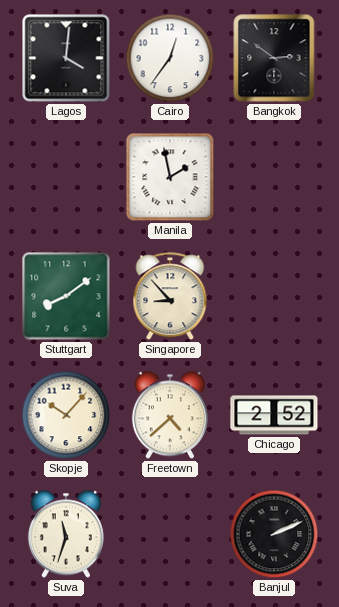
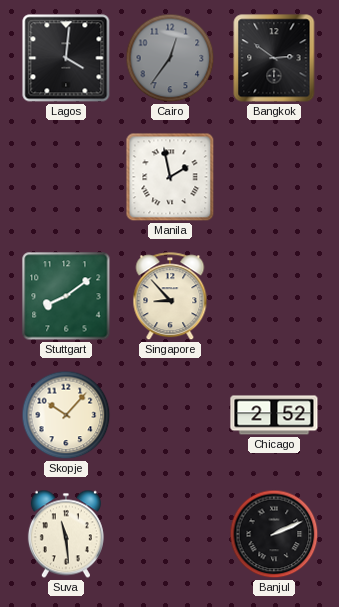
Cairo dial: white -> grey
Freetown: 4:38 -> none
Suva: 11:33 -> 11:29
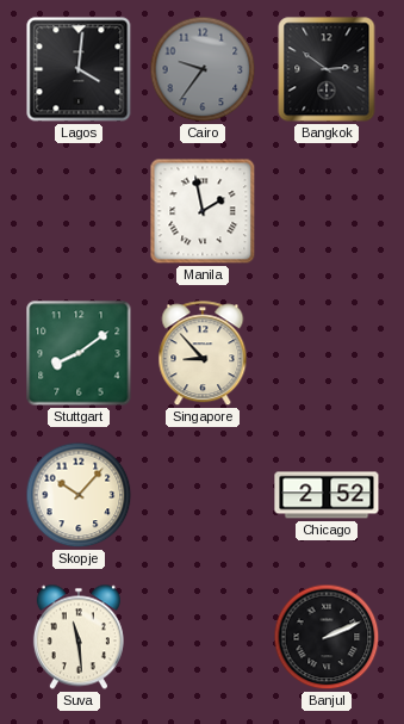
Cairo: 12:36 -> 9:36
